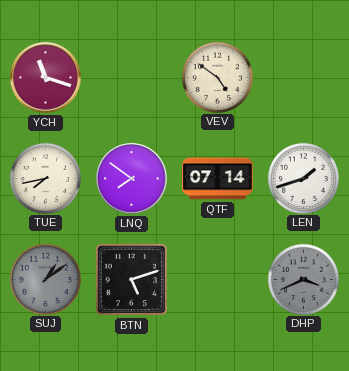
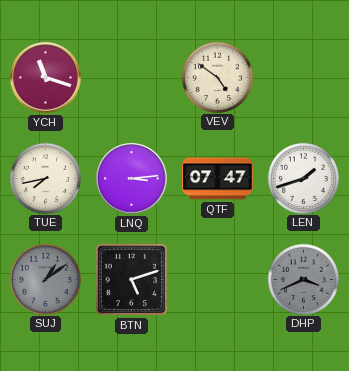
LNQ: 7:51 -> 3:14
QTF: 07:14 -> 07:47
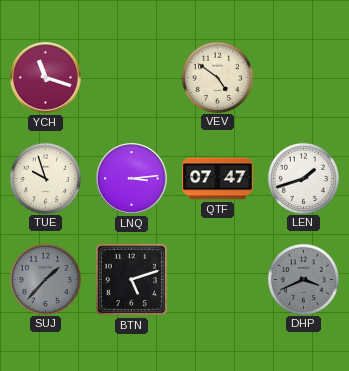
TUE: 7:43 -> 9:57
SUJ: 1:09 -> 1:37
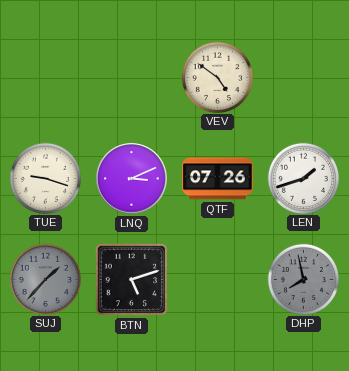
YCH: 11:18 -> none
TUE: 9:57 -> 9:18
LNQ: 3:14 -> 3:11
QTF: 07:47 -> 07:26
DHP: 3:41 -> 7:58
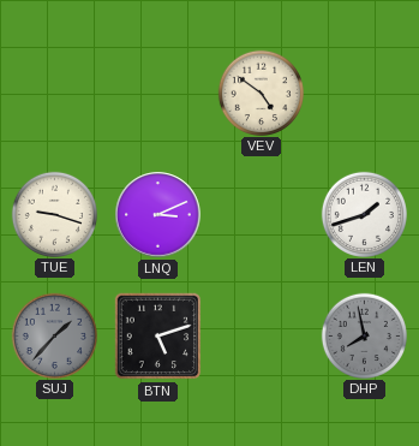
QTF: 07:26 -> none
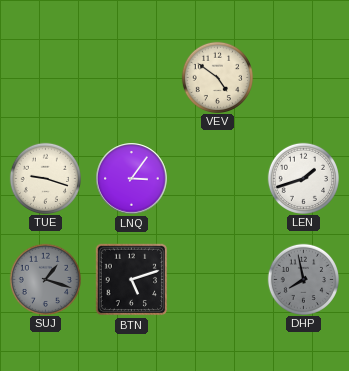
LNQ: 3:11 -> 3:06
SUJ: 1:37 -> 1:18
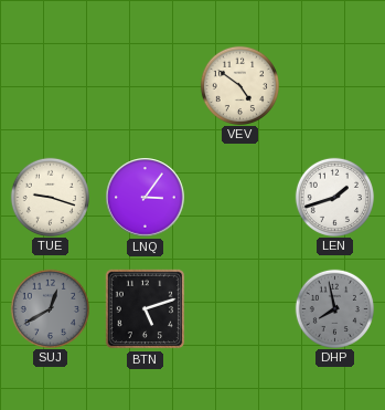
SUJ: 1:18 -> 12:40
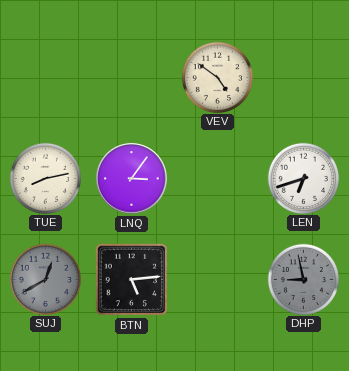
TUE: 9:18 -> 8:13
LEN: 1:42 -> 6:42
BTN: 5:12 -> 5:14
DHP: 7:58 -> 8:58
